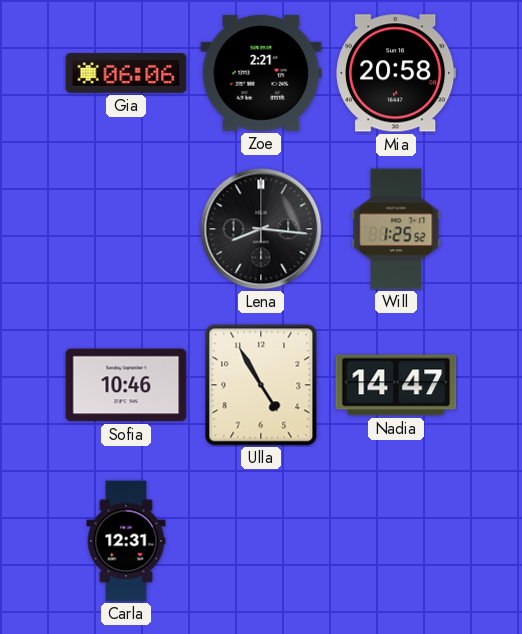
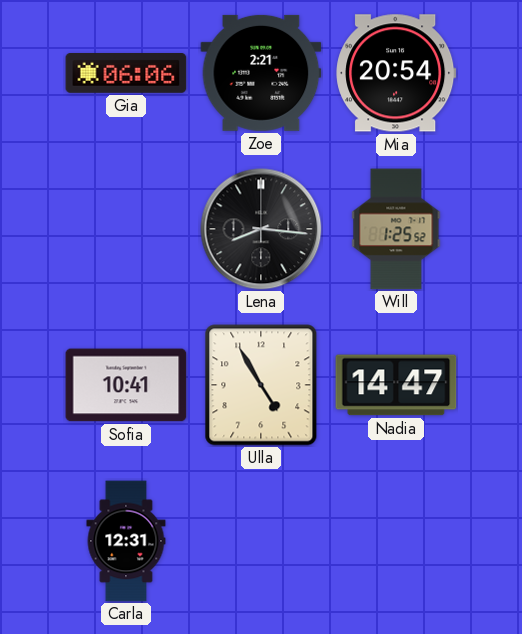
Mia: 20:58 -> 20:54
Sofia: 10:46 -> 10:41
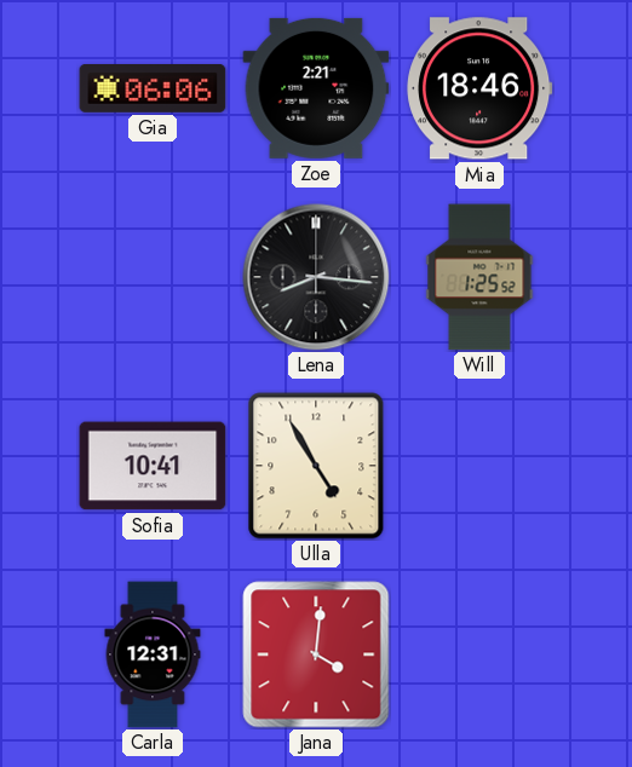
Mia: 20:54 -> 18:46
Nadia: 14:47 -> none
Jana: none -> 4:01
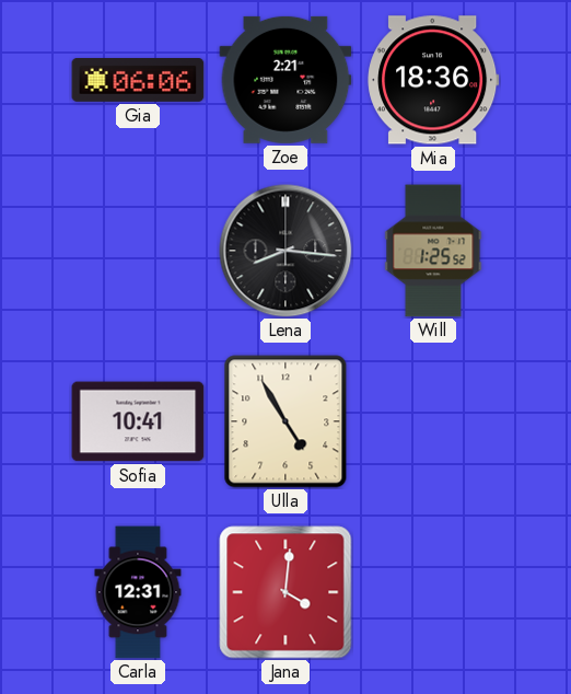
Mia: 18:46 -> 18:36
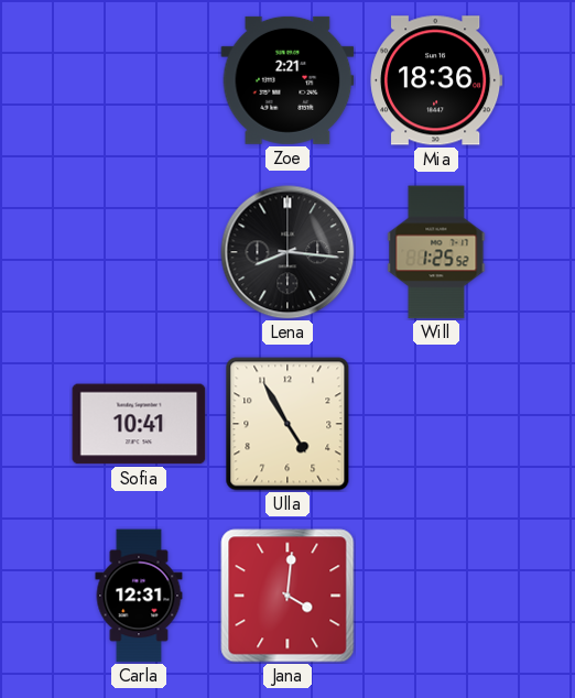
Gia: 06:06 -> none
